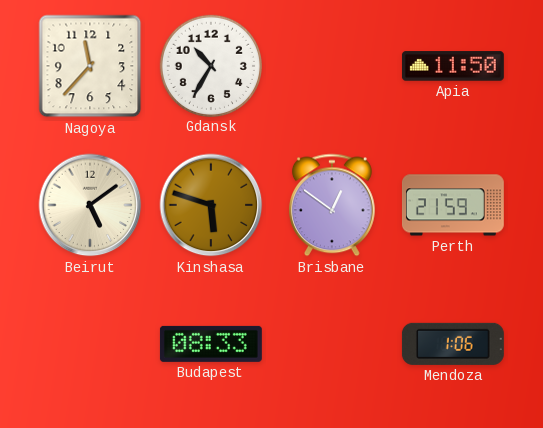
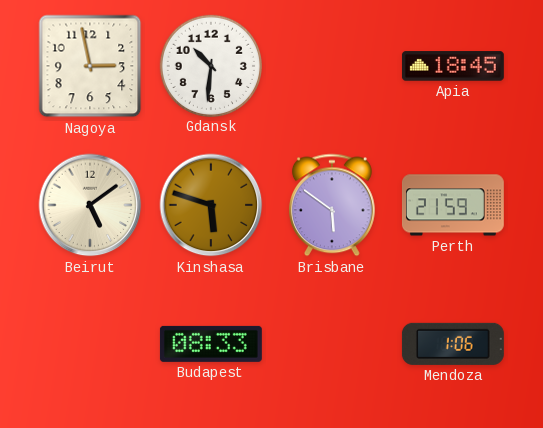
Nagoya: 11:37 -> 2:58
Gdansk: 10:35 -> 10:31
Apia: 11:50 -> 18:45
Brisbane: 12:51 -> 5:51
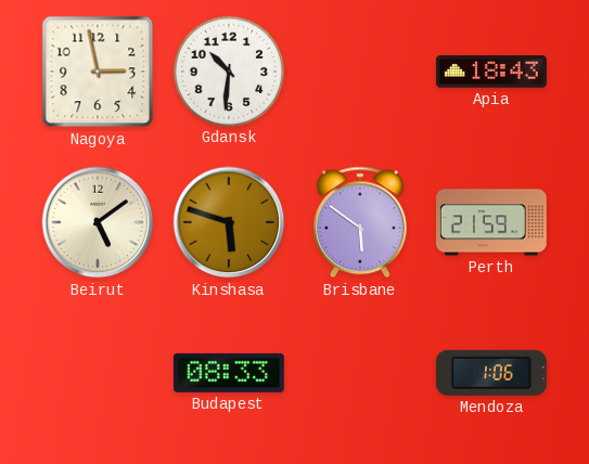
Apia: 18:45 -> 18:43
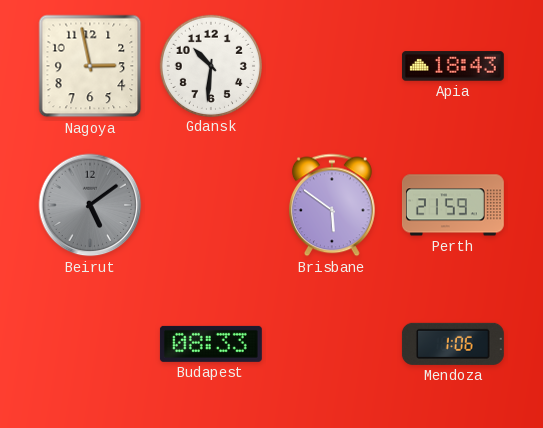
Beirut dial: cream -> grey
Kinshasa: 5:48 -> none
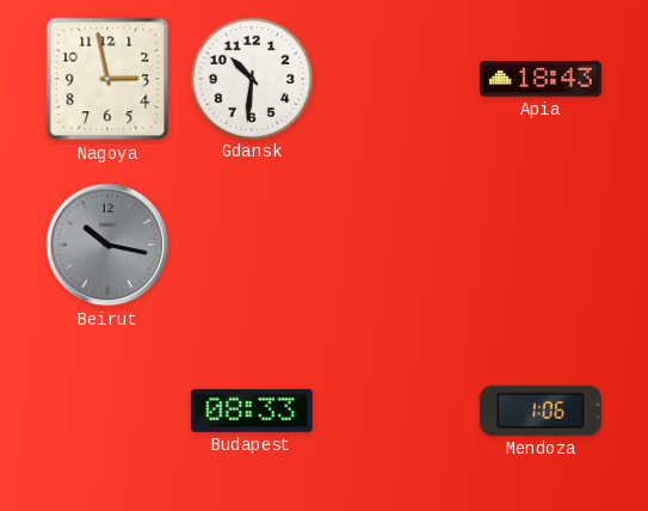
Beirut: 5:09 -> 10:17
Brisbane: 5:51 -> none
Perth: 21:59 -> none
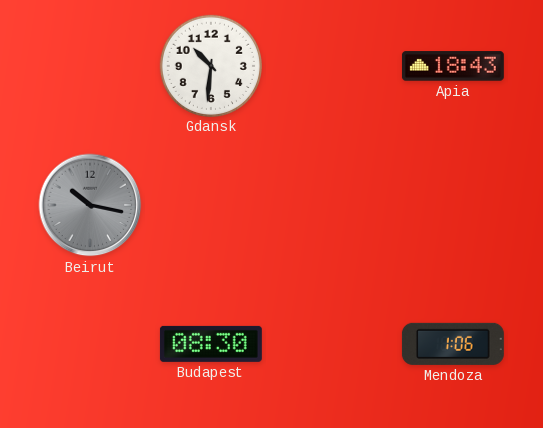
Nagoya: 2:58 -> none
Budapest: 08:33 -> 08:30
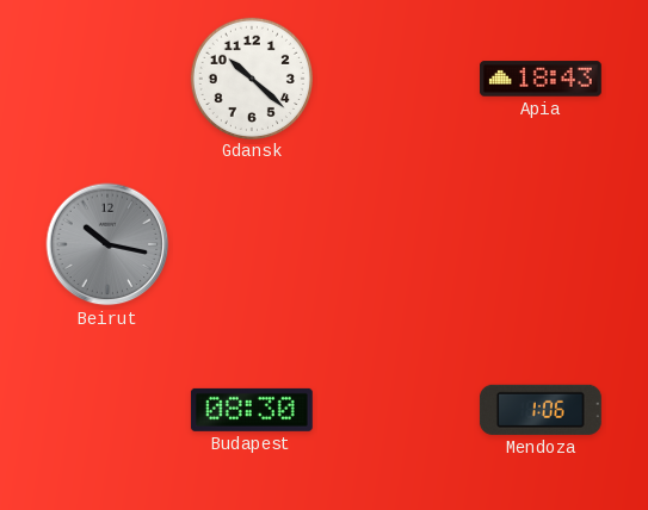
Gdansk: 10:31 -> 10:22
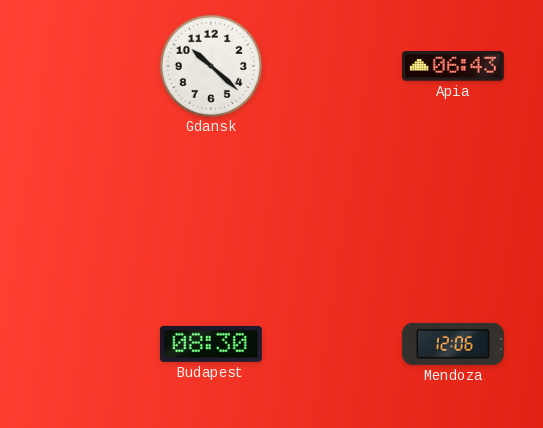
Apia: 18:43 -> 06:43
Beirut: 10:17 -> none
Mendoza: 1:06 -> 12:06
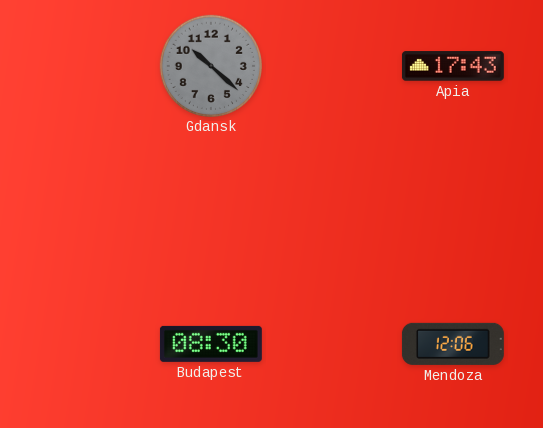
Gdansk dial: white -> grey
Apia: 06:43 -> 17:43
